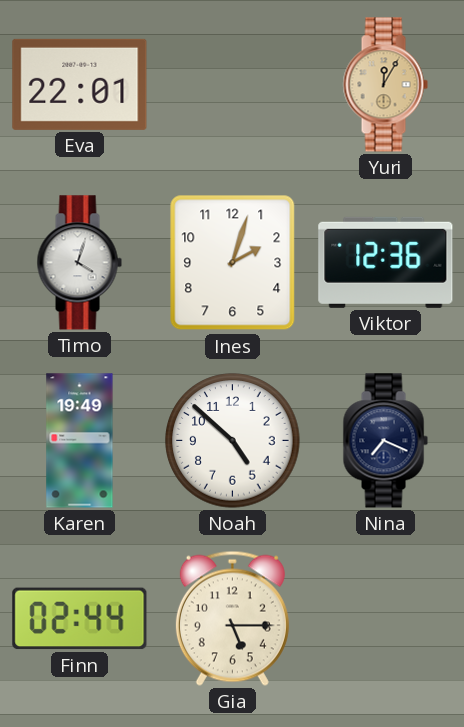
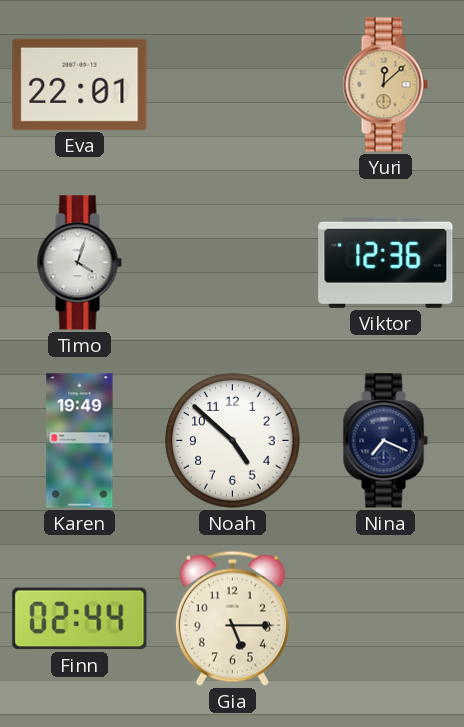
Yuri: 12:05 -> 12:08
Ines: 2:03 -> none
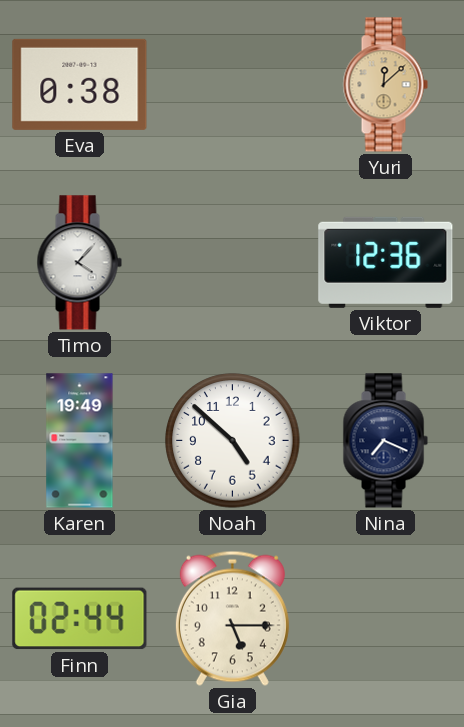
Eva: 22:01 -> 0:38
Timo: 4:03 -> 4:07
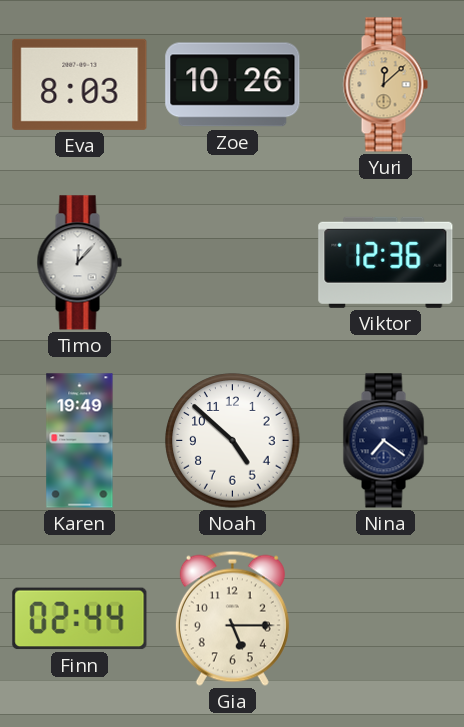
Eva: 0:38 -> 8:03
Zoe: none -> 10:26
Timo: 4:07 -> 12:07
Nina: 7:19 -> 7:21
